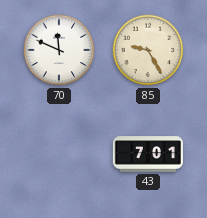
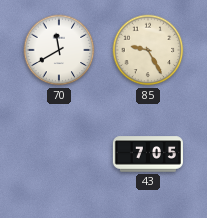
70: 11:49 -> 11:40
43: 7:01 -> 7:05
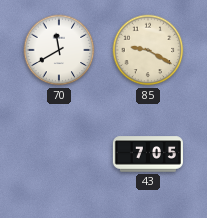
85: 9:25 -> 9:20
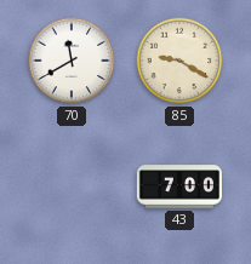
43: 7:05 -> 7:00
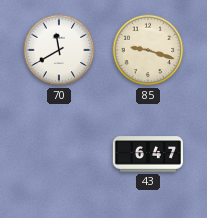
85: 9:20 -> 9:18
43: 7:00 -> 6:47
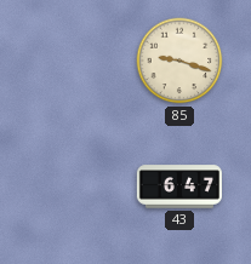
70: 11:40 -> none
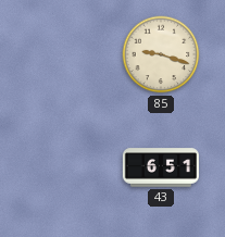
43: 6:47 -> 6:51
